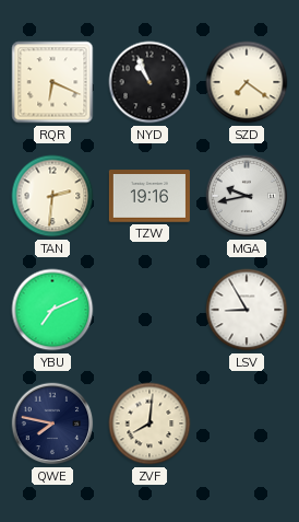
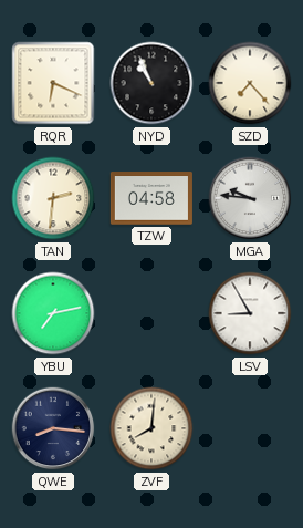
SZD: 7:21 -> 7:23
TZW: 19:16 -> 04:58
MGA: 9:43 -> 9:46
YBU: 7:11 -> 7:13
QWE: 7:47 -> 8:16
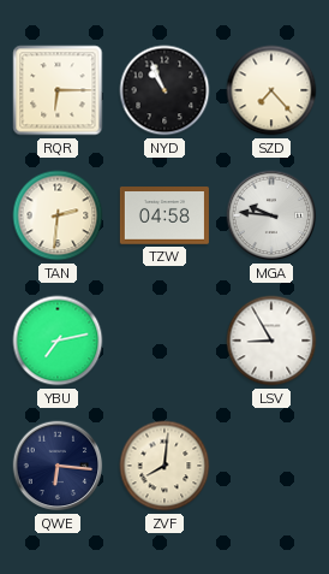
RQR: 6:19 -> 6:15
QWE: 8:16 -> 6:16
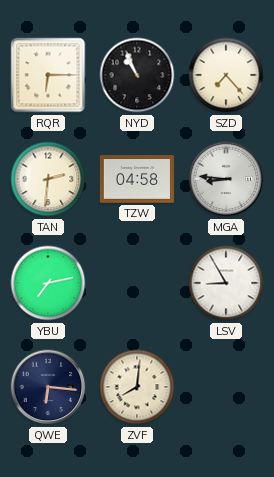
MGA: 9:46 -> 8:46
